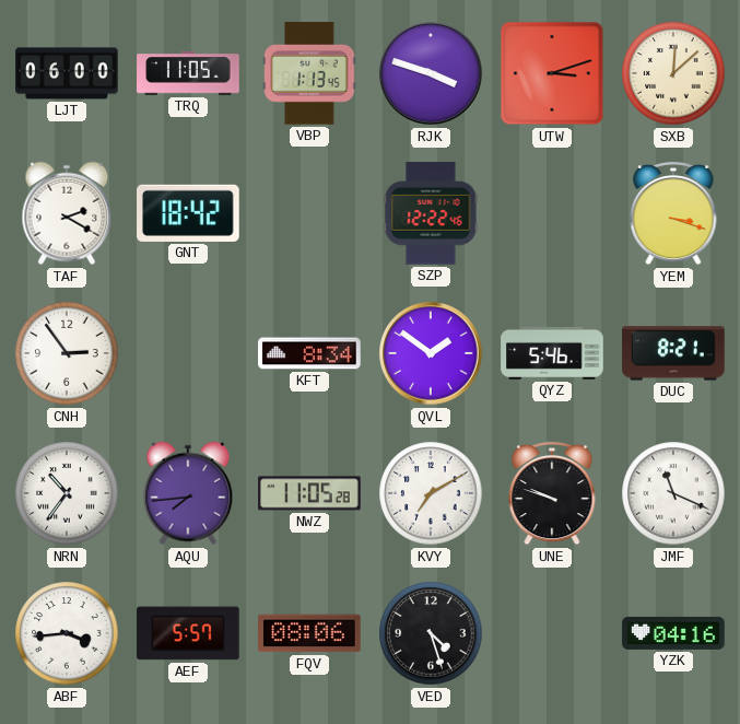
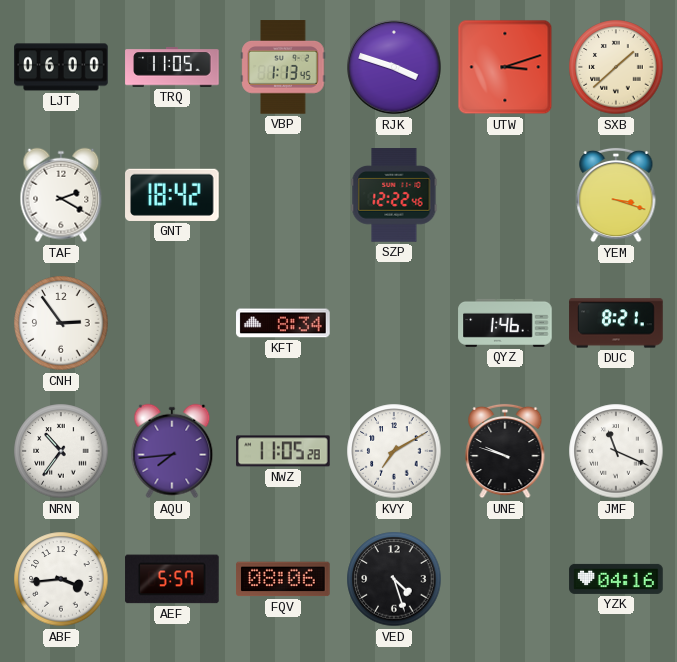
SXB: 12:08 -> 1:38
QVL: 1:51 -> none
QYZ: 5:46 -> 1:46
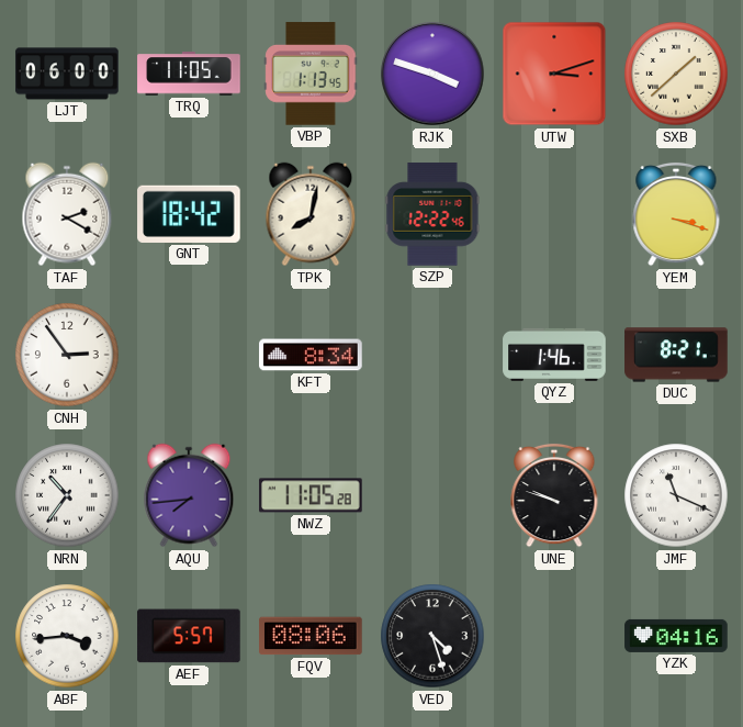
TPK: none -> 8:02
KVY: 7:10 -> none
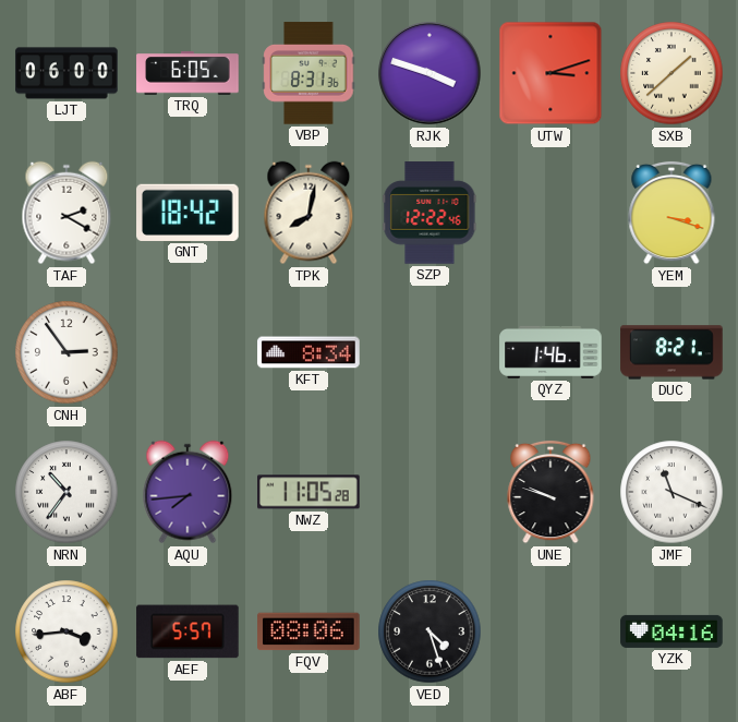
TRQ: 11:05 -> 6:05
VBP: 1:13 -> 8:31
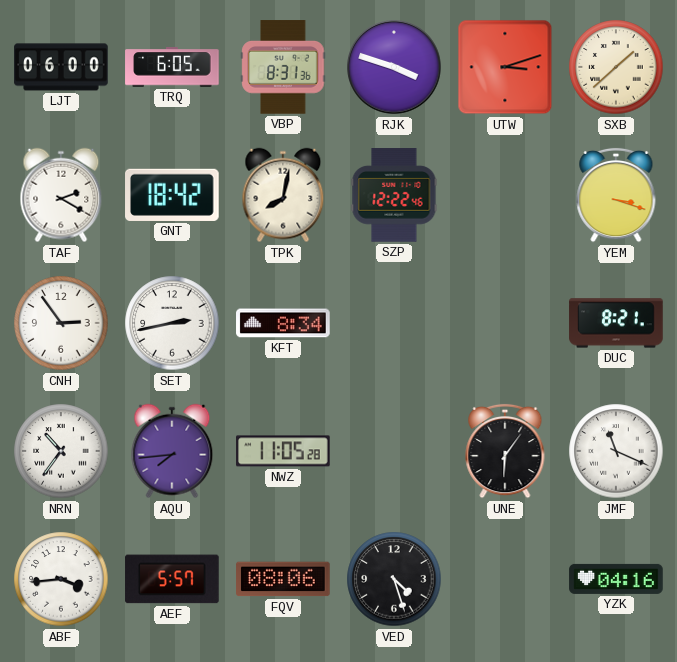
SET: none -> 2:43
QYZ: 1:46 -> none
UNE: 9:48 -> 6:06
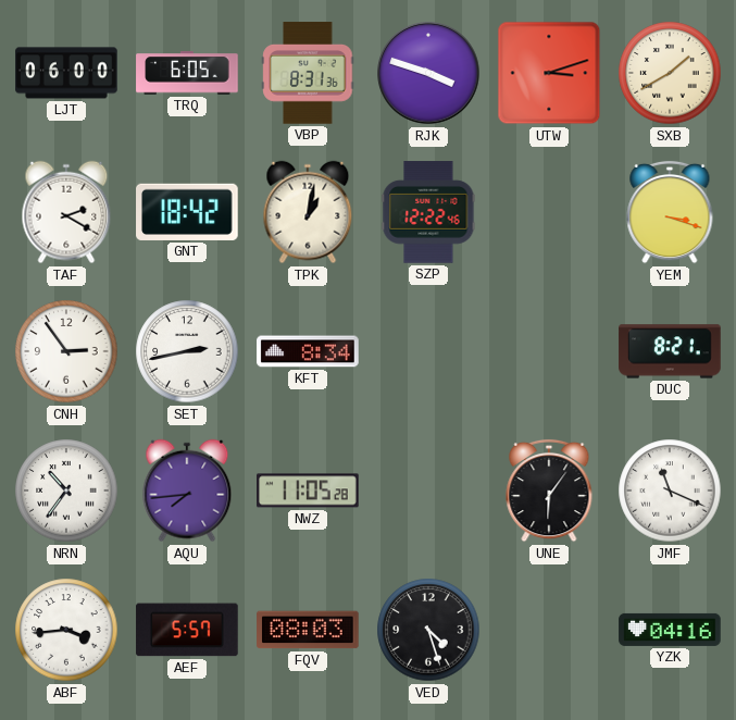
SXB: 1:38 -> 1:40
TPK: 8:02 -> 1:02
FQV: 08:06 -> 08:03
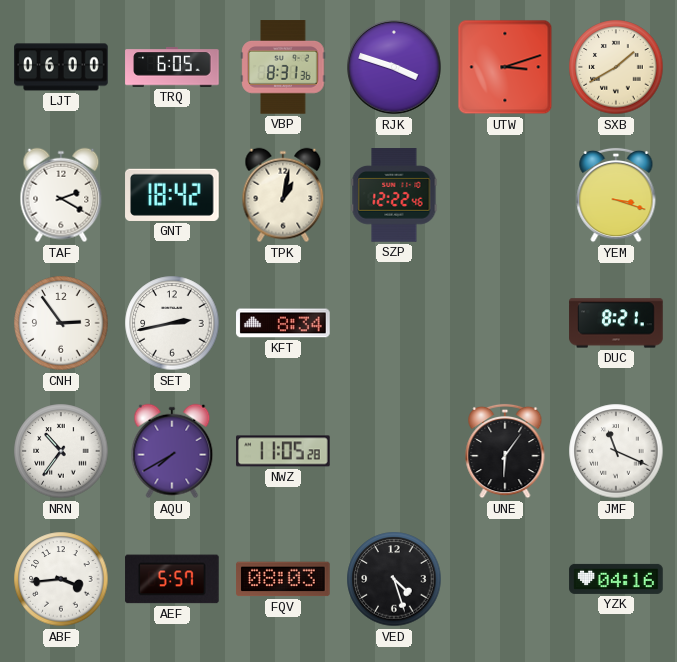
AQU: 7:44 -> 7:40
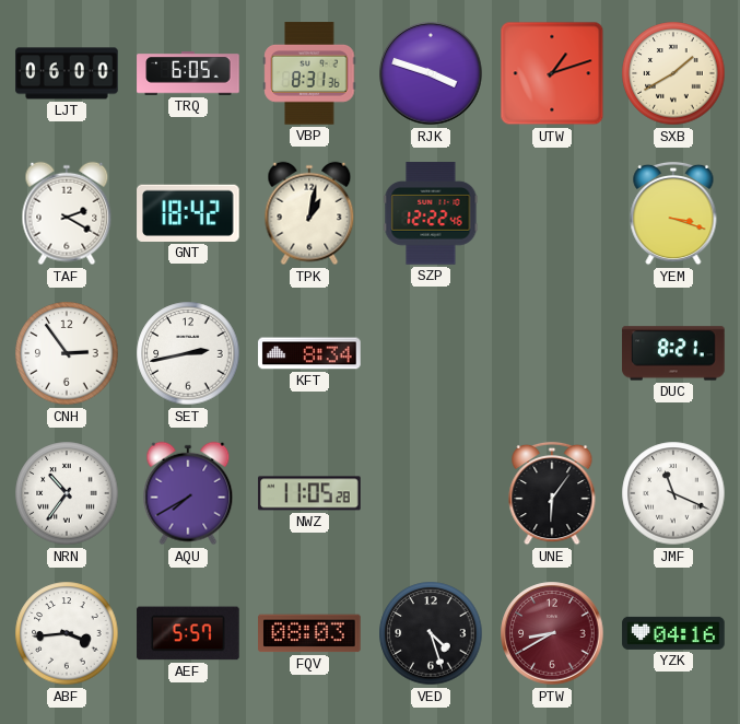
UTW: 3:12 -> 1:12
PTW: none -> 8:40
